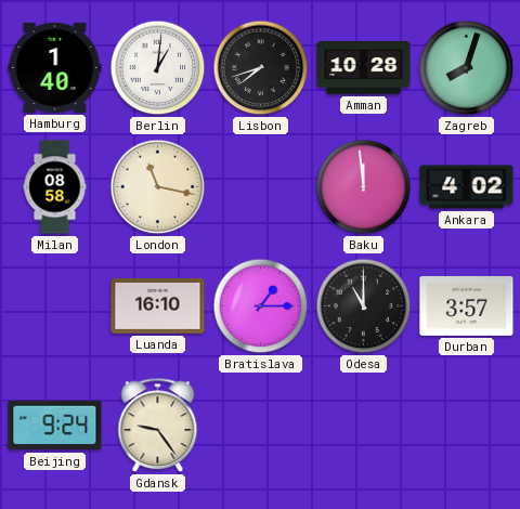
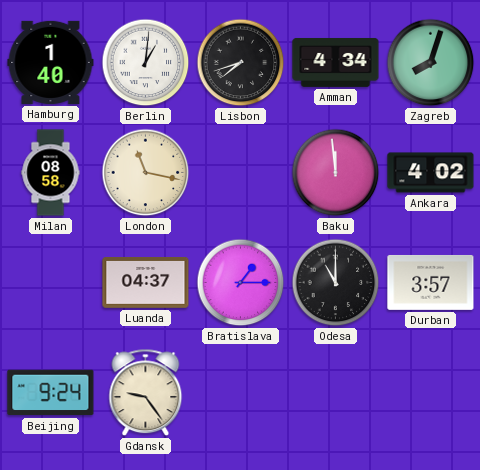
Amman: 10:28 -> 4:34
Luanda: 16:10 -> 04:37
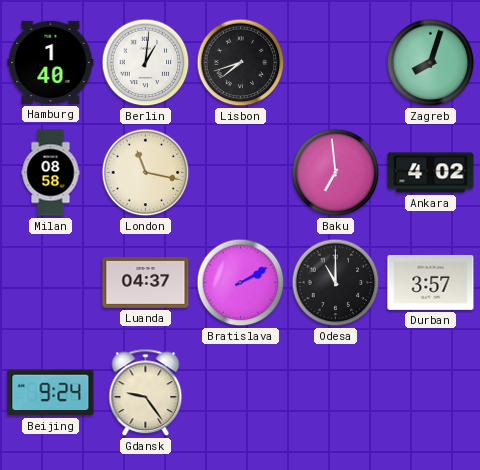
Amman: 4:34 -> none
Baku: 11:59 -> 6:59
Bratislava: 1:15 -> 2:10
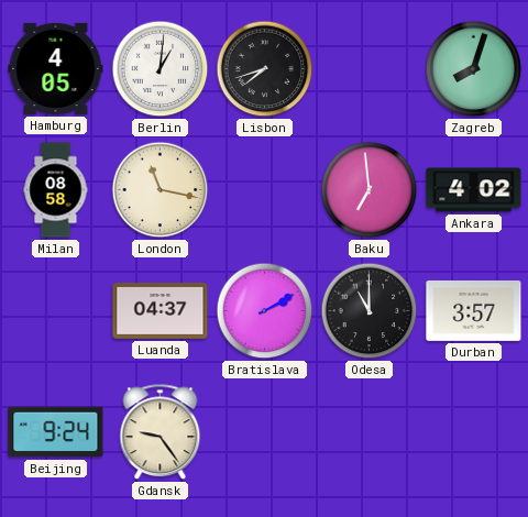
Hamburg: 1:40 -> 4:05
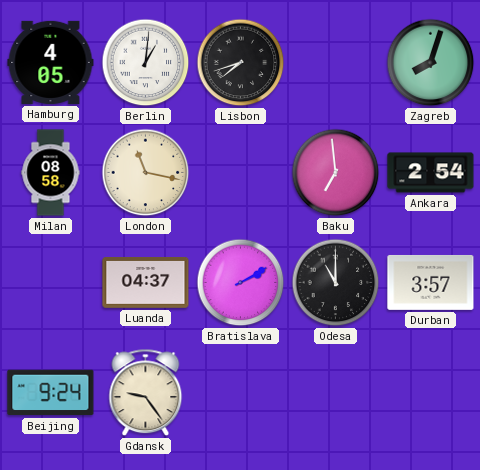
Ankara: 4:02 -> 2:54
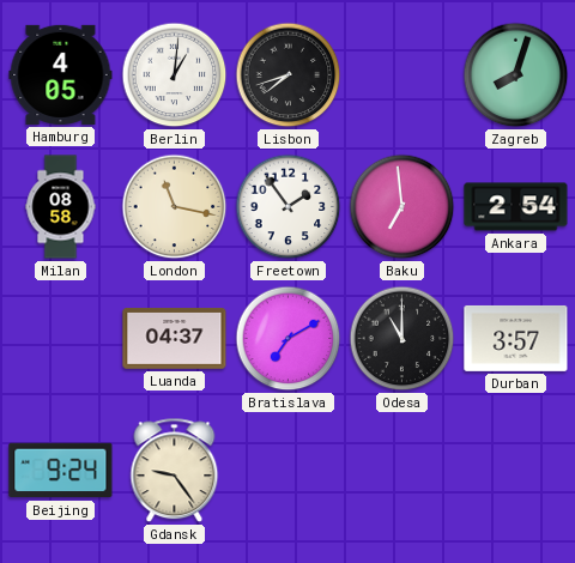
Freetown: none -> 1:54
Bratislava: 2:10 -> 7:10
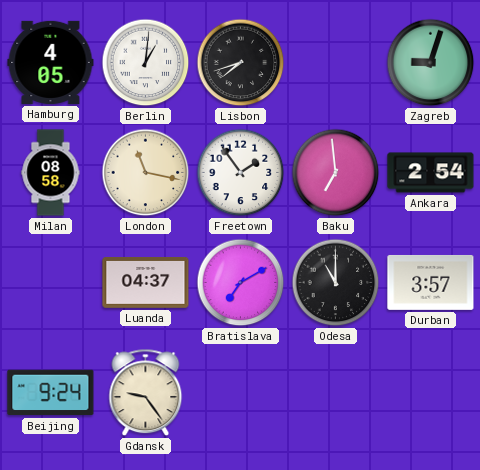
Zagreb: 8:03 -> 9:03
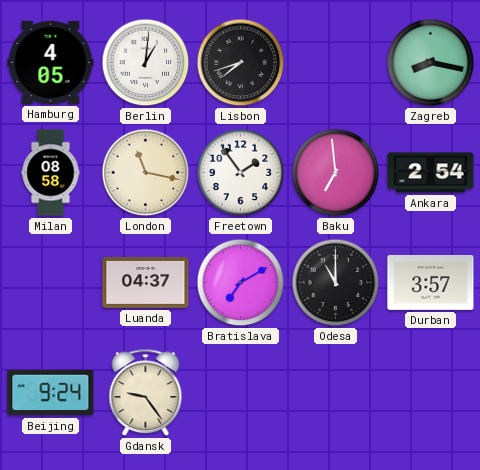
Zagreb: 9:03 -> 8:17
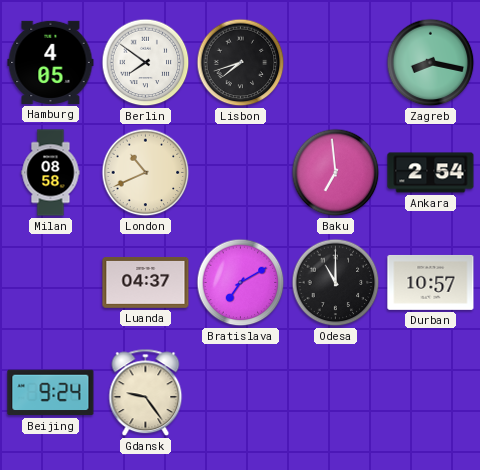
Berlin: 1:01 -> 7:51
London: 11:17 -> 10:41
Freetown: 1:54 -> none
Durban: 3:57 -> 10:57
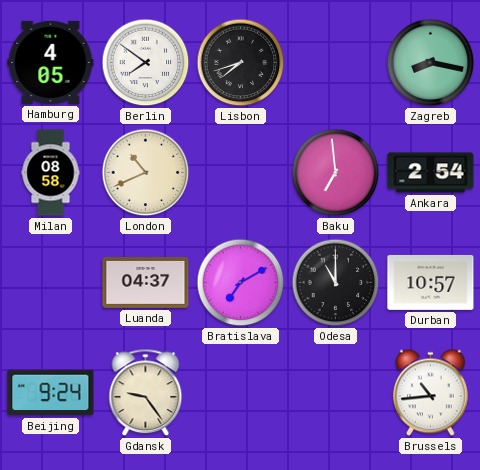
Brussels: none -> 10:44
